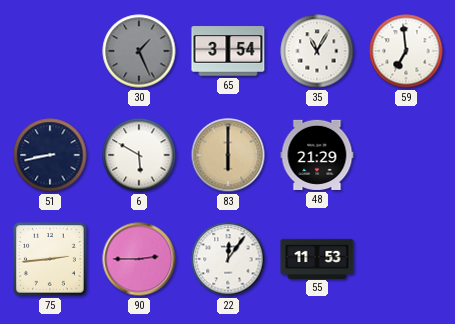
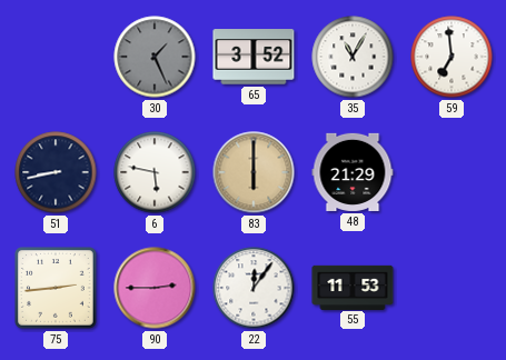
65: 3:54 -> 3:52
6: 5:50 -> 5:47
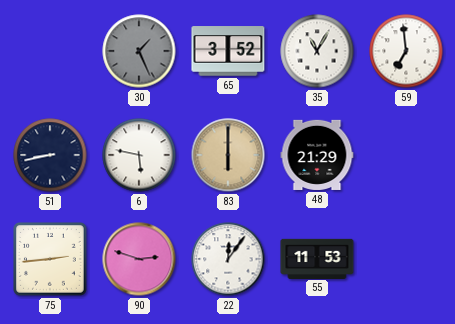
90: 2:45 -> 2:48
